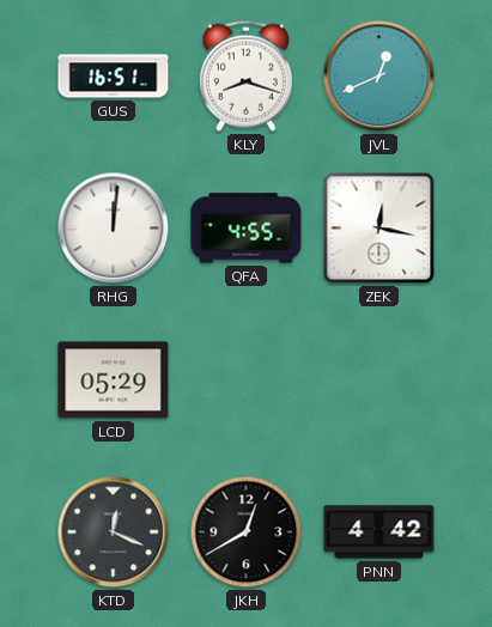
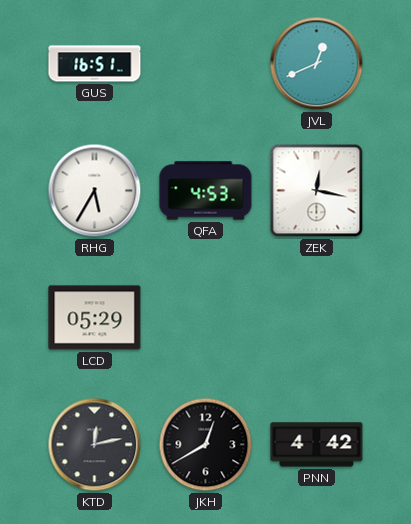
KLY: 8:18 -> none
RHG: 12:01 -> 5:35
QFA: 4:55 -> 4:53
KTD: 12:19 -> 12:13
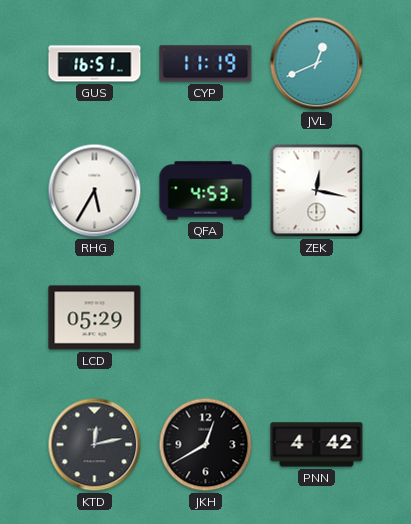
CYP: none -> 11:19
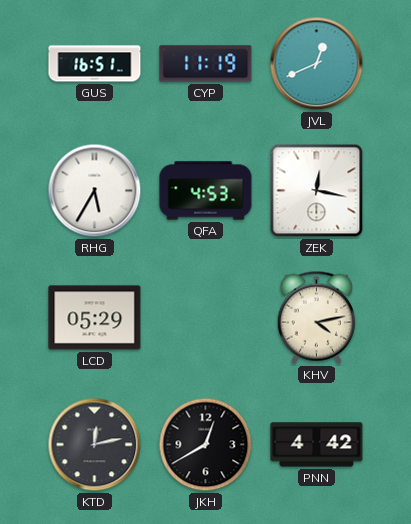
KHV: none -> 4:13
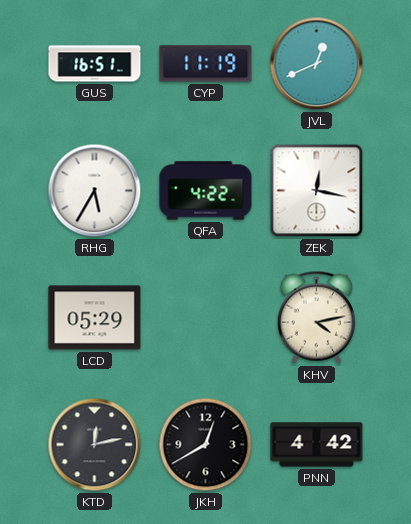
QFA: 4:53 -> 4:22
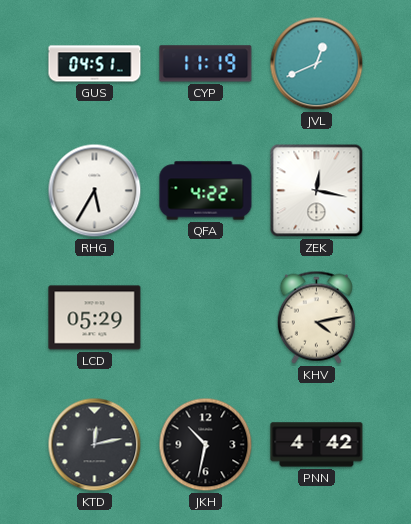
GUS: 16:51 -> 04:51
JKH: 12:40 -> 10:32
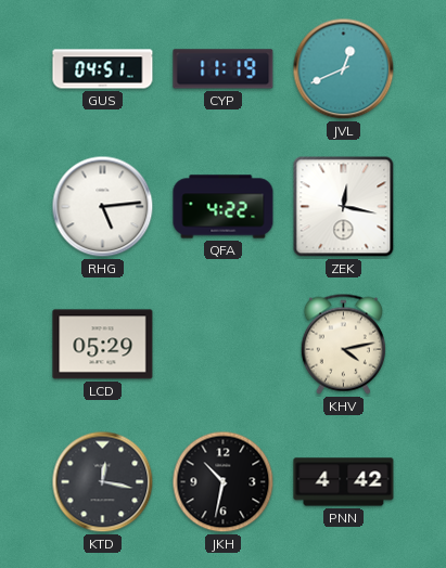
RHG: 5:35 -> 5:14
KTD: 12:13 -> 12:17
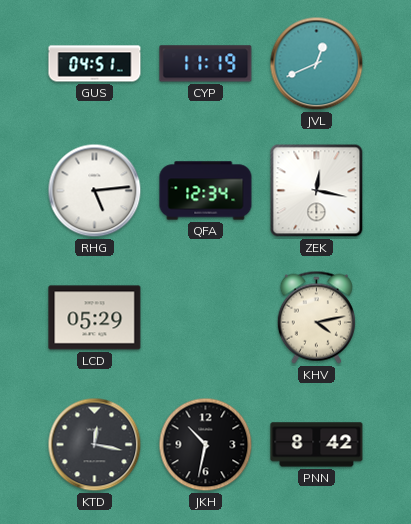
QFA: 4:22 -> 12:34
PNN: 4:42 -> 8:42
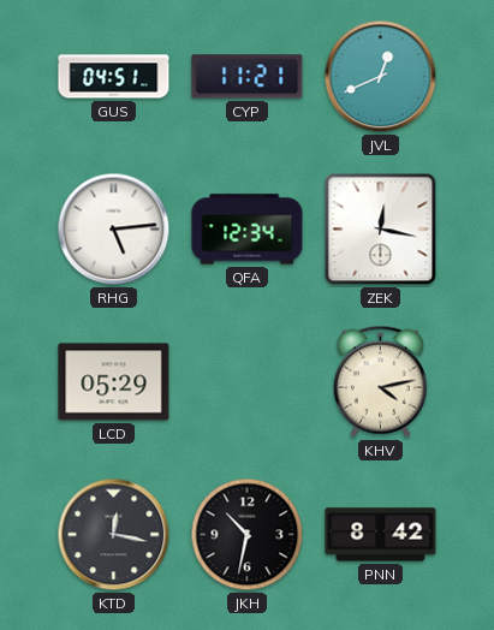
CYP: 11:19 -> 11:21
